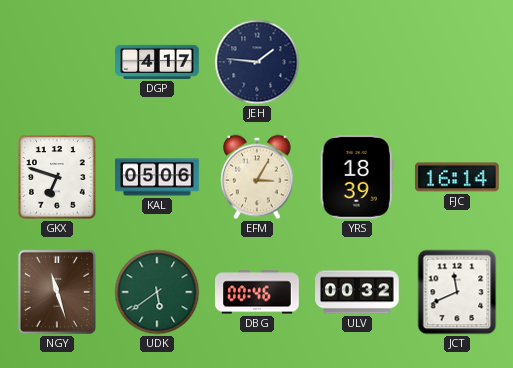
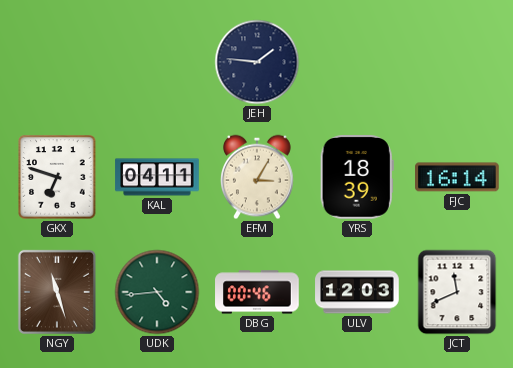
DGP: 4:17 -> none
KAL: 05:06 -> 04:11
UDK: 5:39 -> 4:44
ULV: 00:32 -> 12:03
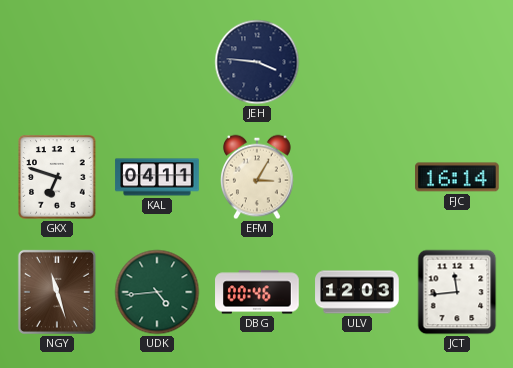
JEH: 1:46 -> 3:46
YRS: 18:39 -> none
JCT: 11:41 -> 11:44
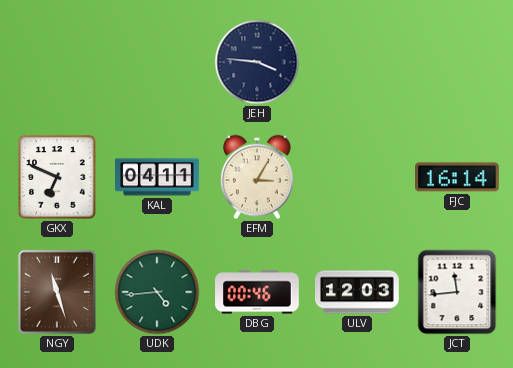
GKX: 6:48 -> 6:49
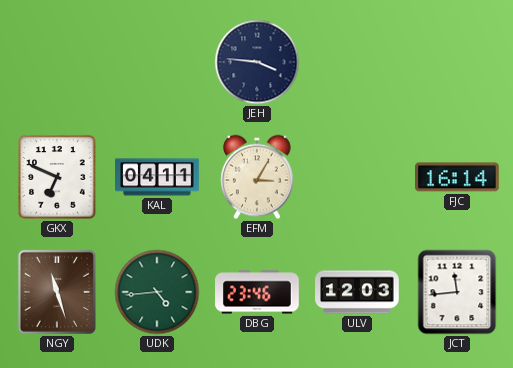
DBG: 00:46 -> 23:46
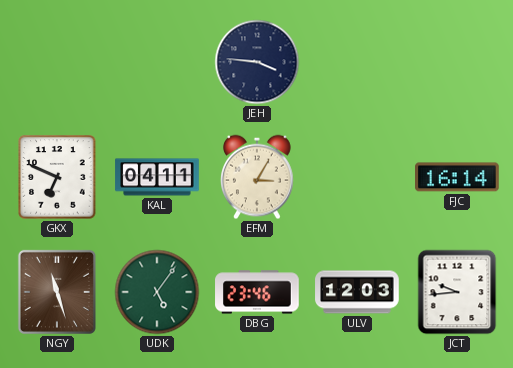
UDK: 4:44 -> 5:06
JCT: 11:44 -> 9:44
